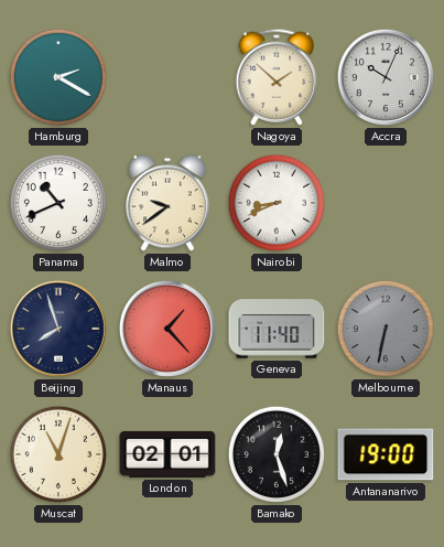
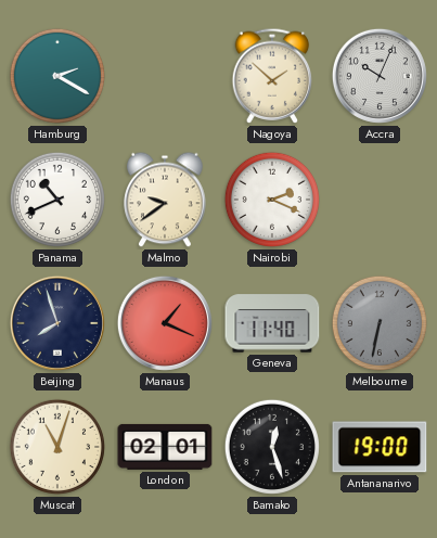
Nairobi: 8:41 -> 2:19
Manaus: 1:23 -> 1:19
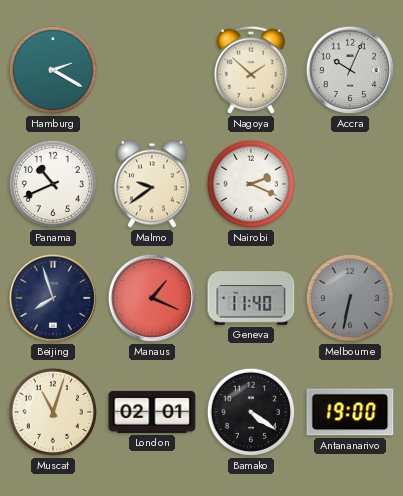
Bamako: 12:27 -> 4:21
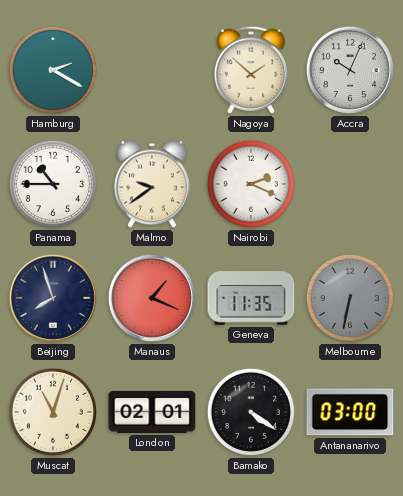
Panama: 10:41 -> 10:45
Geneva: 11:40 -> 11:35
Antananarivo: 19:00 -> 03:00
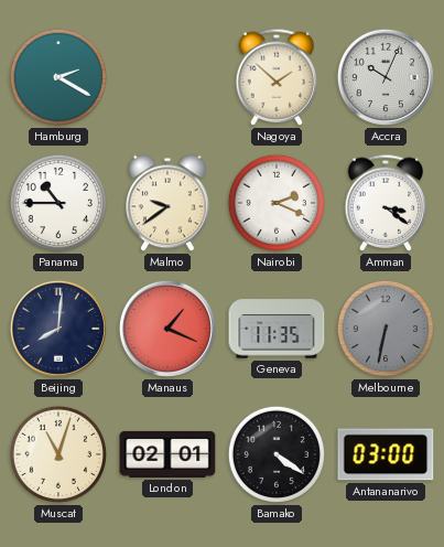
Amman: none -> 3:21
Beijing: 7:57 -> 8:01
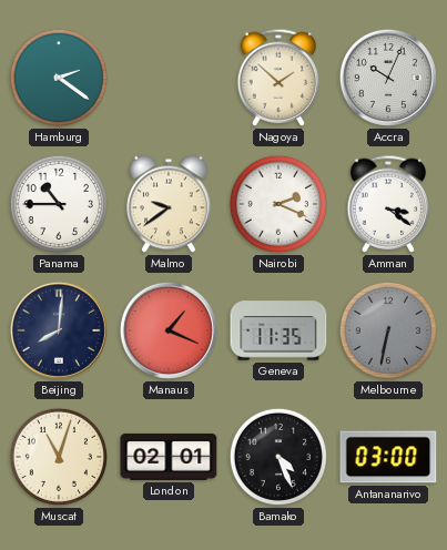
Hamburg: 2:20 -> 2:21
Bamako: 4:21 -> 4:26
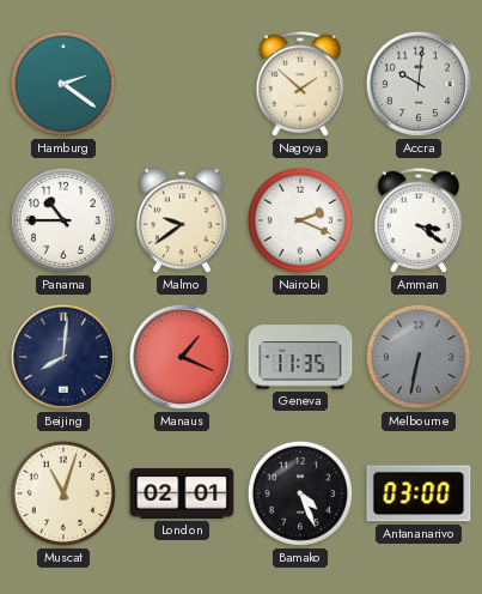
Accra: 10:04 -> 10:01
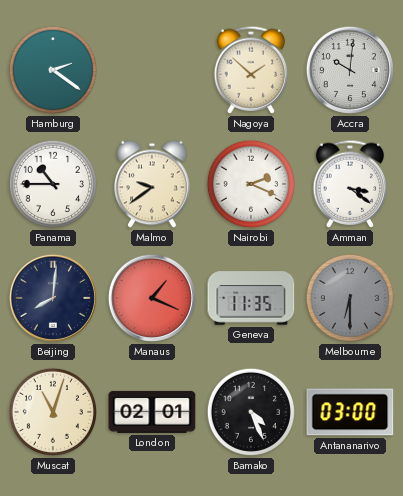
Melbourne: 6:32 -> 6:30
